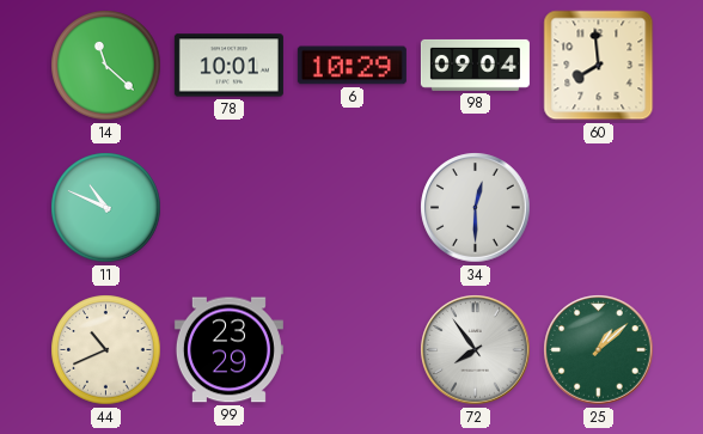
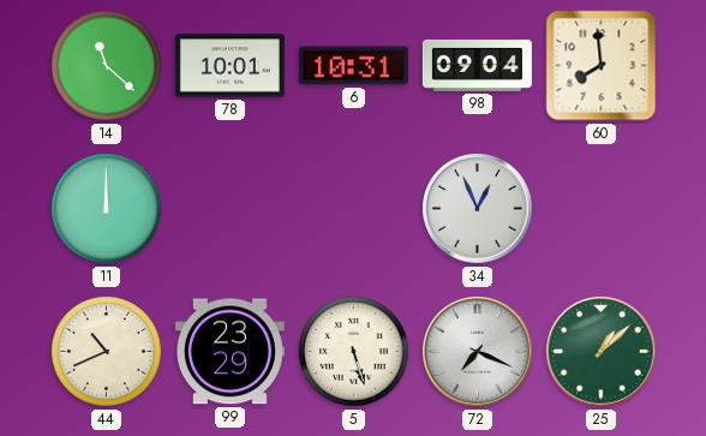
6: 10:29 -> 10:31
11: 10:49 -> 12:00
34: 12:30 -> 12:56
5: none -> 5:27
72: 7:54 -> 7:19
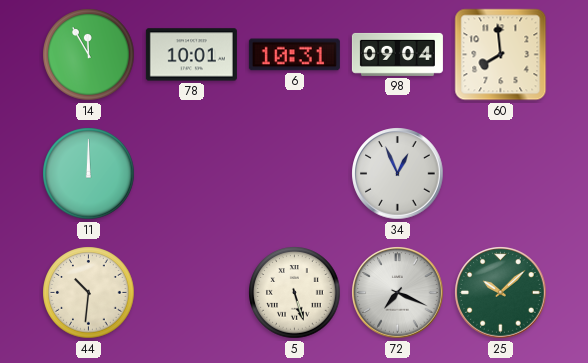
14: 11:22 -> 11:55
44: 10:41 -> 10:31
99: 23:29 -> none
25: 1:08 -> 10:08
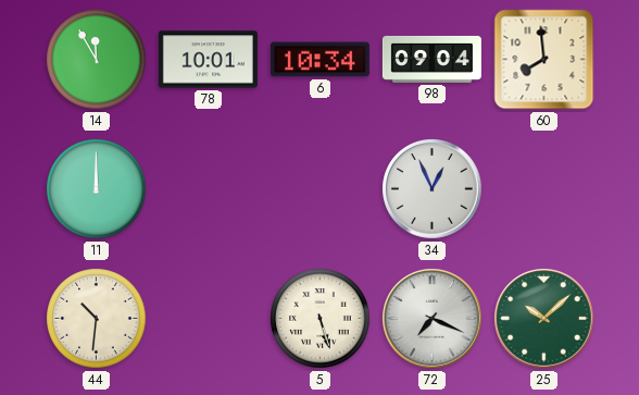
6: 10:31 -> 10:34
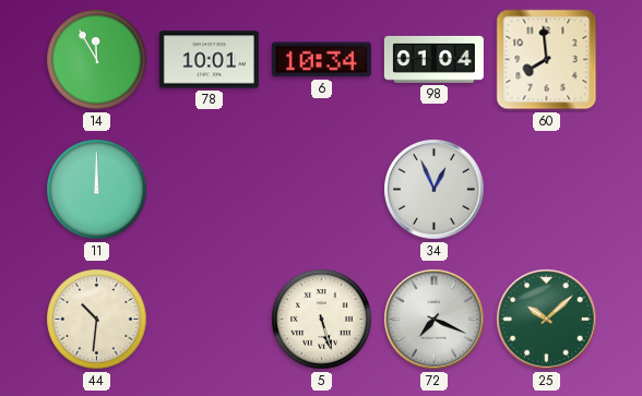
98: 09:04 -> 01:04
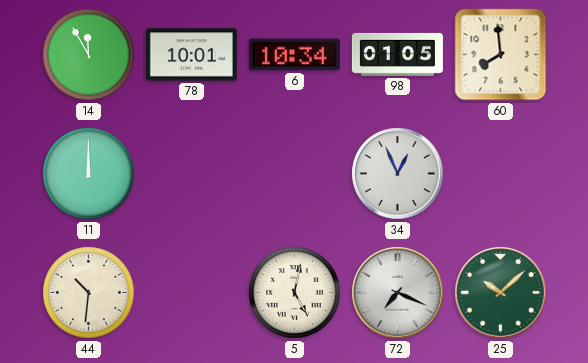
98: 01:04 -> 01:05
5: 5:27 -> 5:02
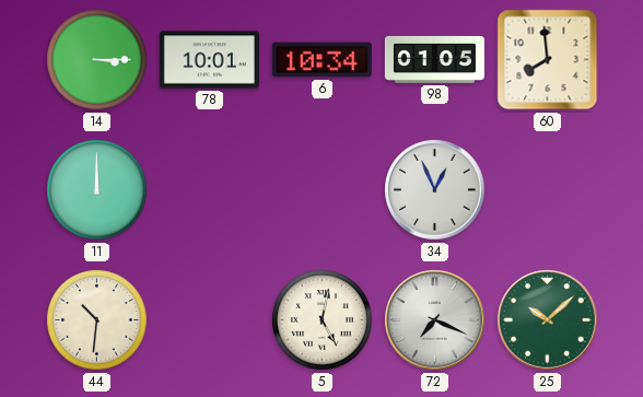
14: 11:55 -> 3:15
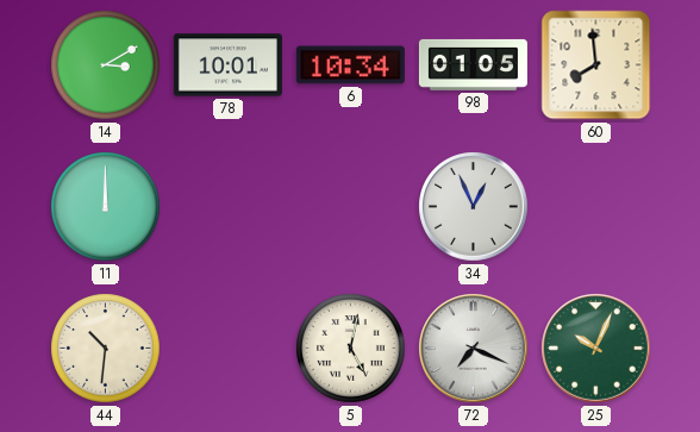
14: 3:15 -> 3:10
25: 10:08 -> 10:04
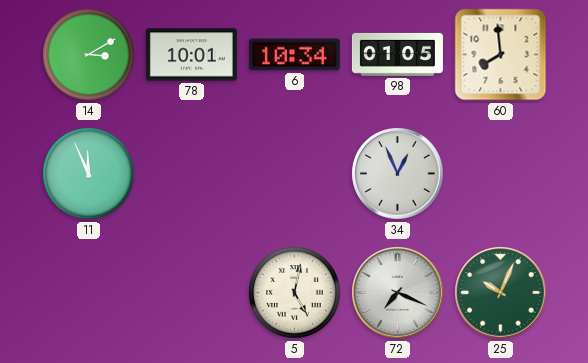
11: 12:00 -> 11:56
44: 10:31 -> none
